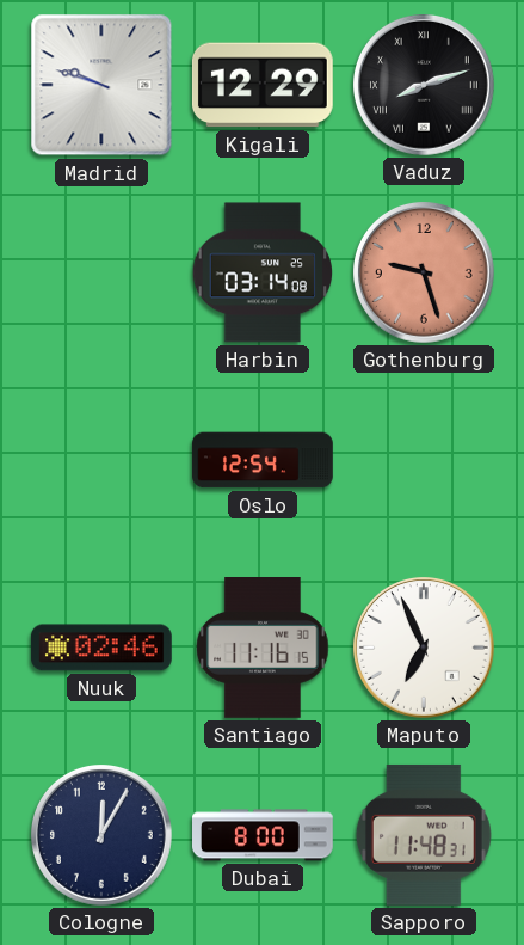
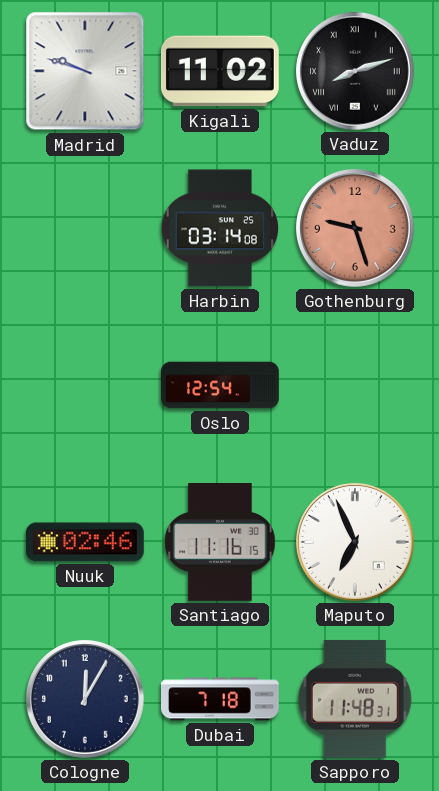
Kigali: 12:29 -> 11:02
Dubai: 8:00 -> 7:18
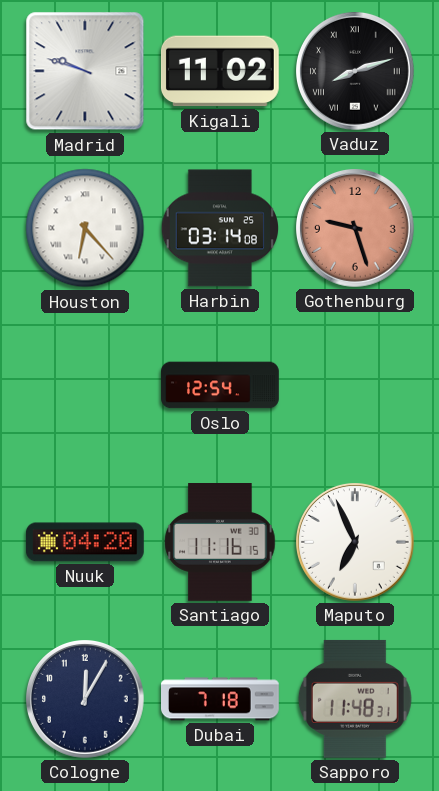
Houston: none -> 6:23
Nuuk: 02:46 -> 04:20
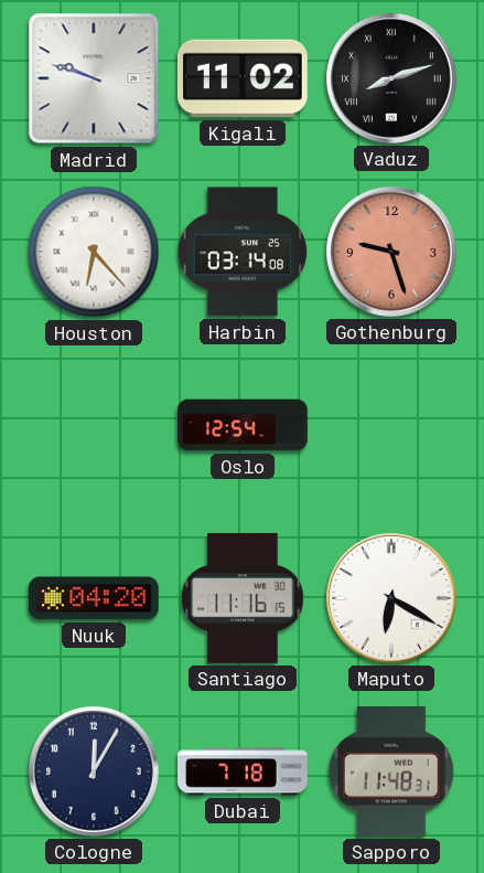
Maputo: 6:56 -> 6:20
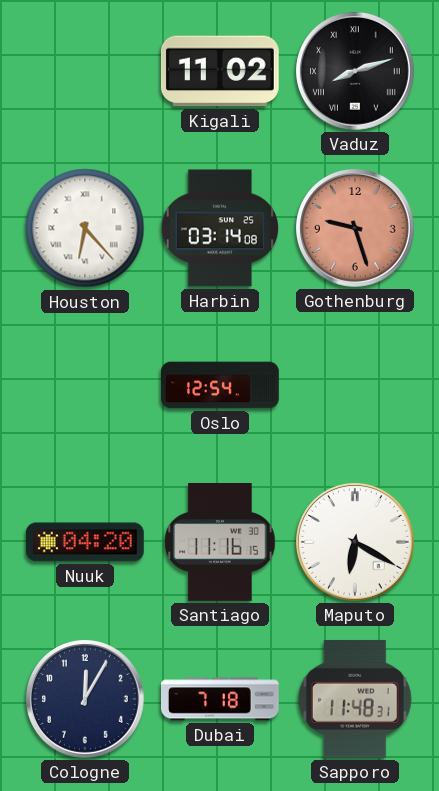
Madrid: 9:48 -> none
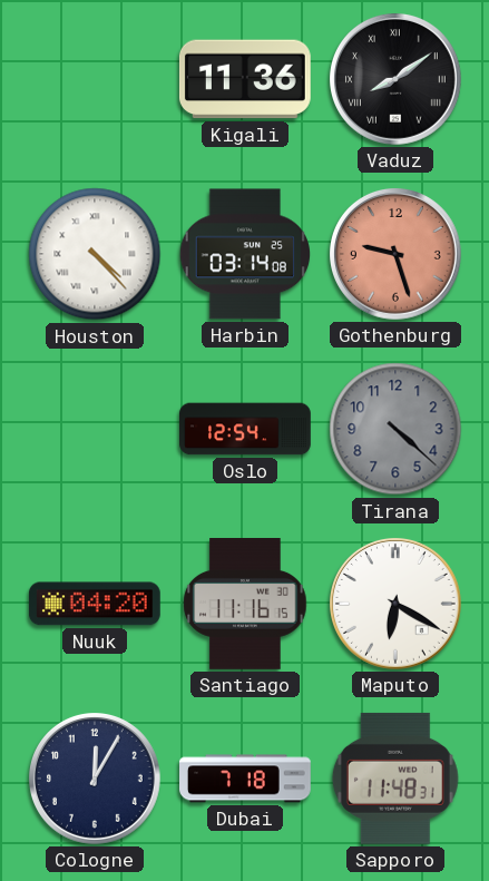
Kigali: 11:02 -> 11:36
Vaduz: 8:12 -> 8:09
Houston: 6:23 -> 4:23
Tirana: none -> 4:22
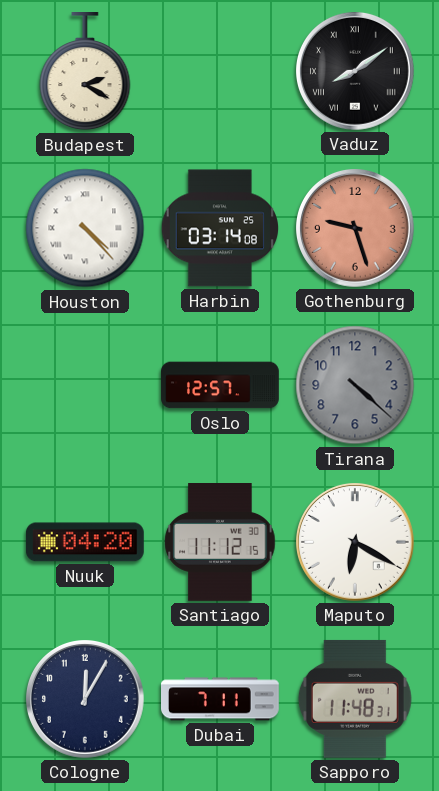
Budapest: none -> 2:20
Kigali: 11:36 -> none
Oslo: 12:54 -> 12:57
Santiago: 11:16 -> 11:12
Dubai: 7:18 -> 7:11
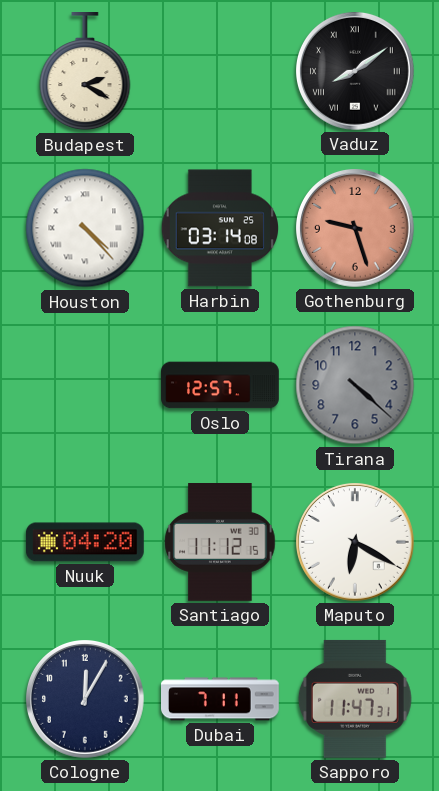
Sapporo: 11:48 -> 11:47
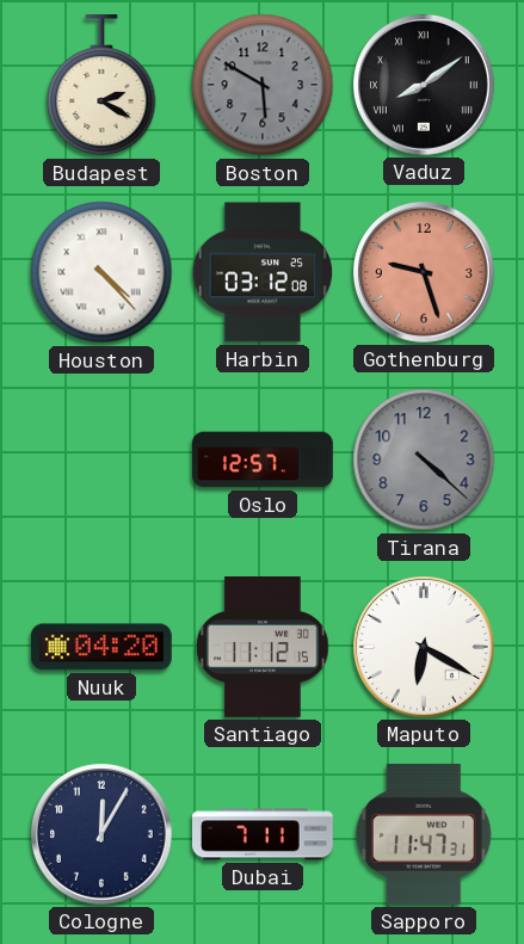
Boston: none -> 5:50
Harbin: 03:14 -> 03:12
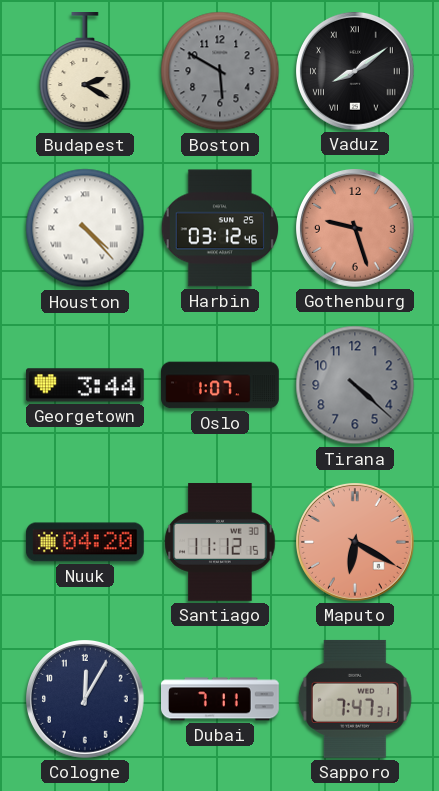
Harbin: 03:12:08 -> 03:12:46
Georgetown: none -> 3:44
Oslo: 12:57 -> 1:07
Maputo dial: white -> salmon
Sapporo: 11:47 -> 7:47
